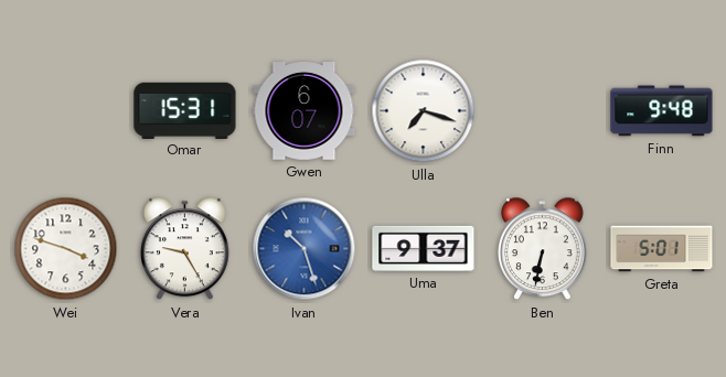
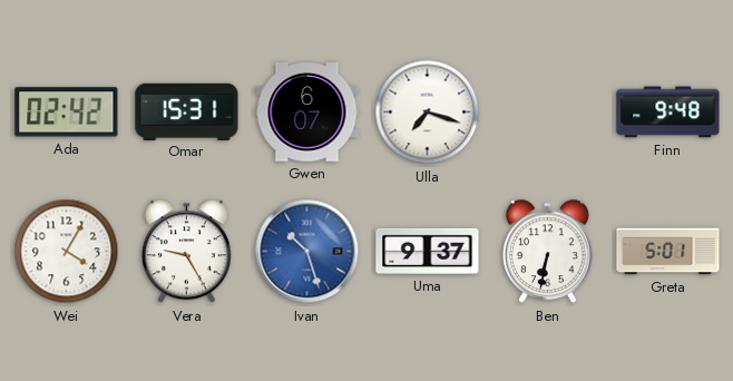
Ada: none -> 02:42
Wei: 3:48 -> 4:05
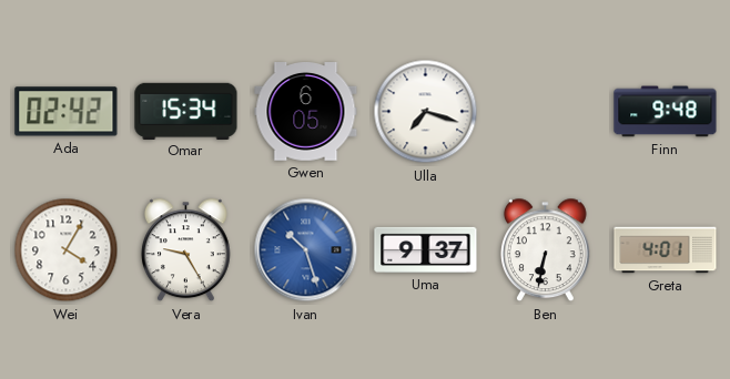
Omar: 15:31 -> 15:34
Gwen: 6:07 -> 6:05
Greta: 5:01 -> 4:01
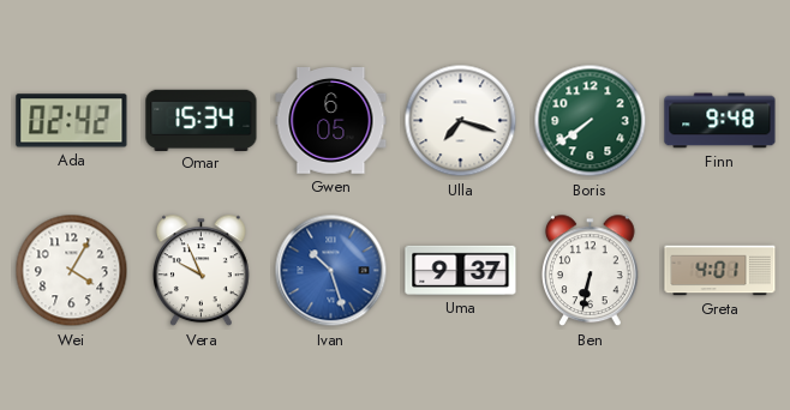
Boris: none -> 7:39
Vera: 9:25 -> 9:56
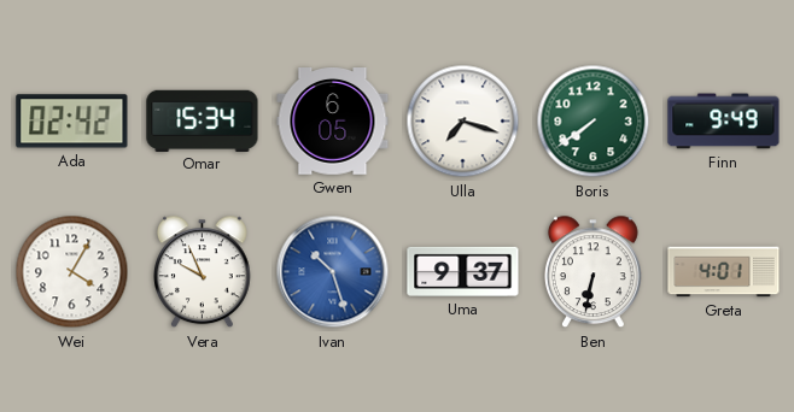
Finn: 9:48 -> 9:49
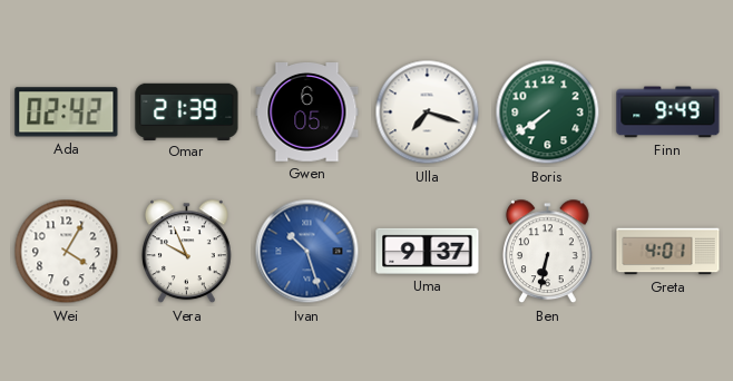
Omar: 15:34 -> 21:39
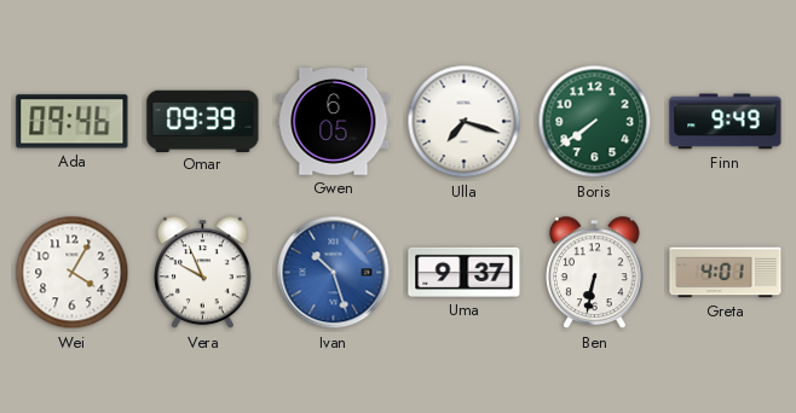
Ada: 02:42 -> 09:46
Omar: 21:39 -> 09:39
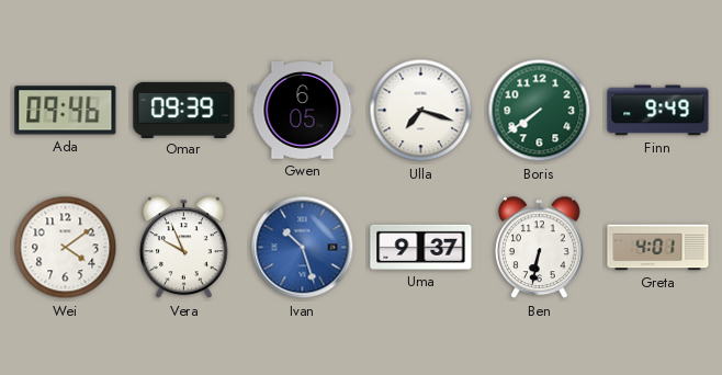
Wei: 4:05 -> 4:09
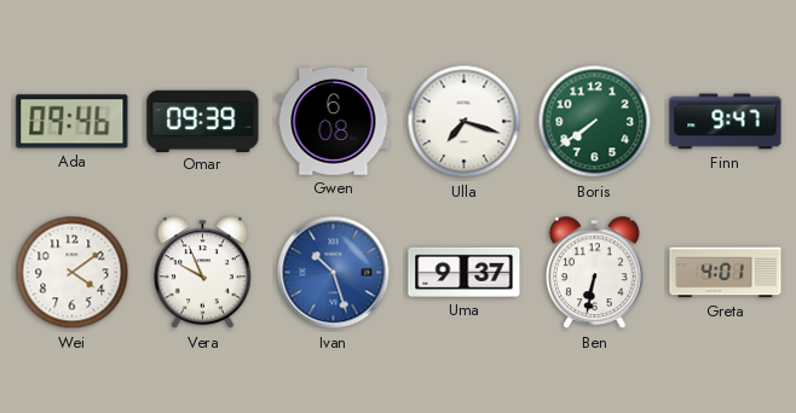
Gwen: 6:05 -> 6:08
Finn: 9:49 -> 9:47
